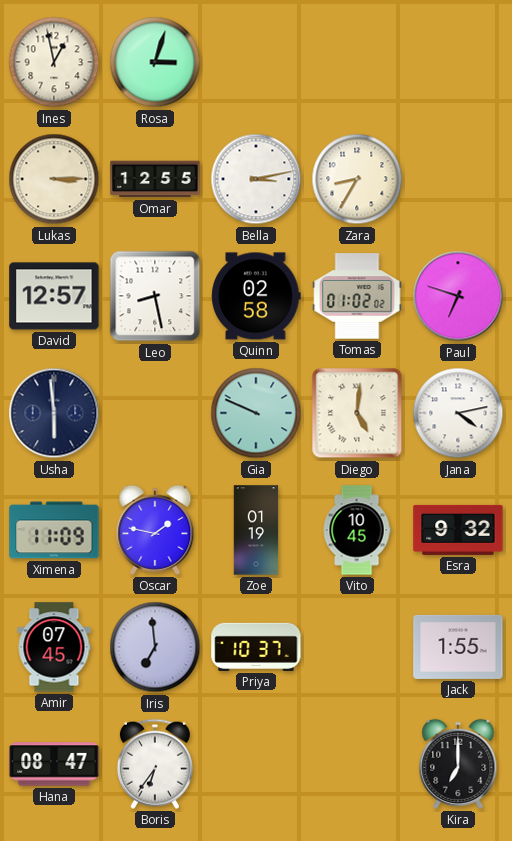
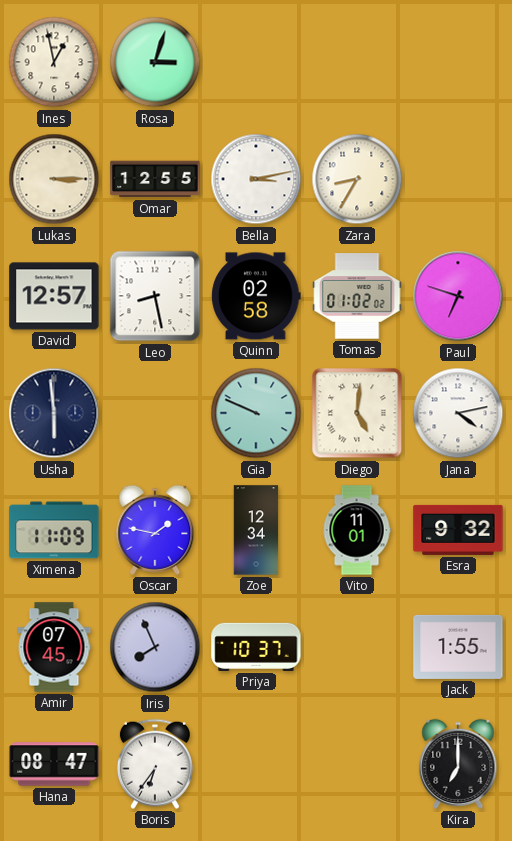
Zoe: 01:19 -> 12:34
Vito: 10:45 -> 11:01
Iris: 6:59 -> 7:56
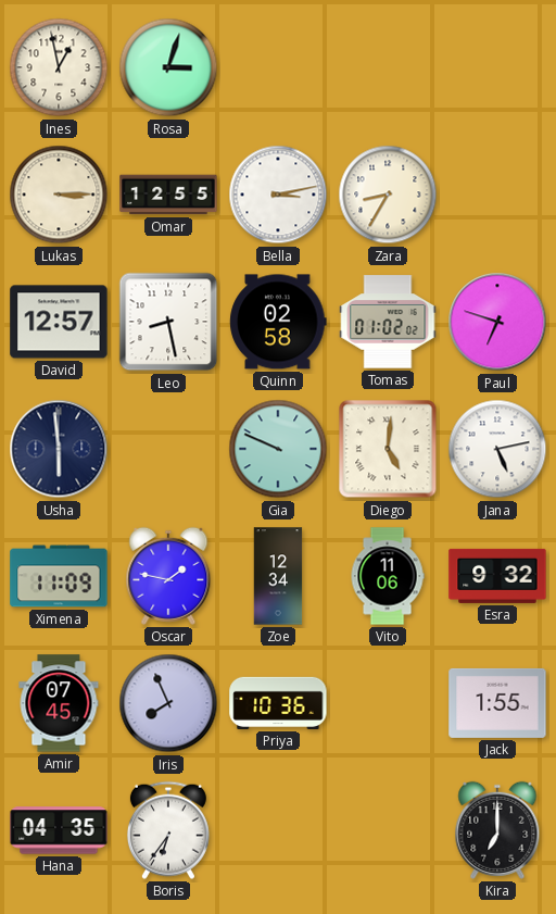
Jana: 4:13 -> 5:13
Vito: 11:01 -> 11:06
Priya: 10:37 -> 10:36
Hana: 08:47 -> 04:35
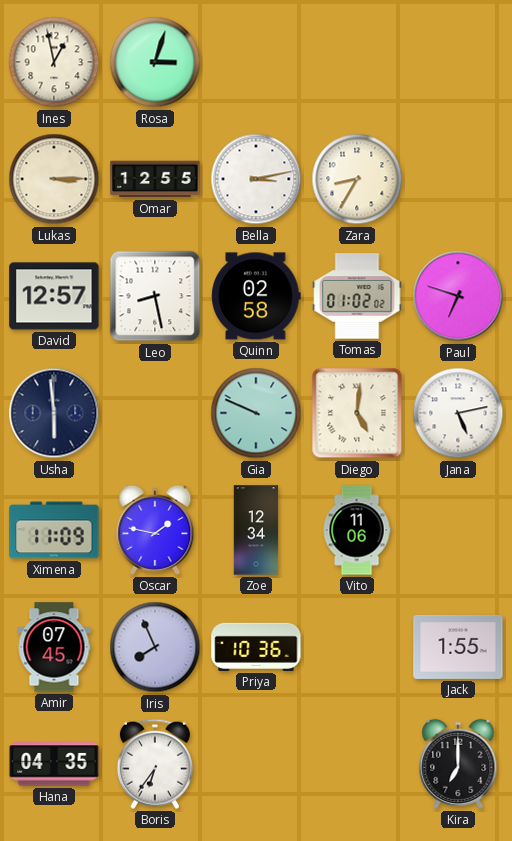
Esra: 9:32 -> none
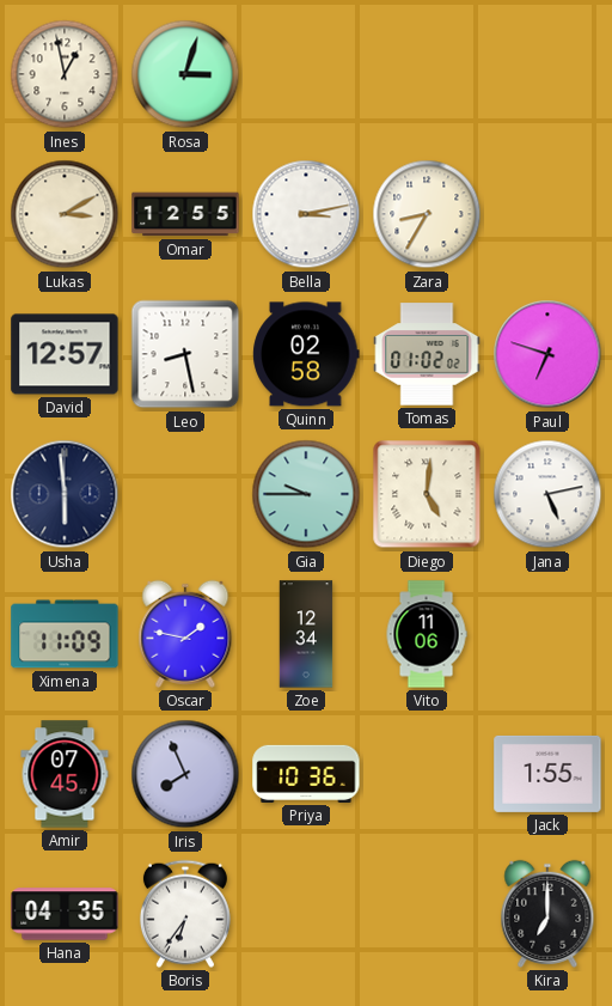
Lukas: 3:15 -> 3:10
Gia: 9:49 -> 9:45
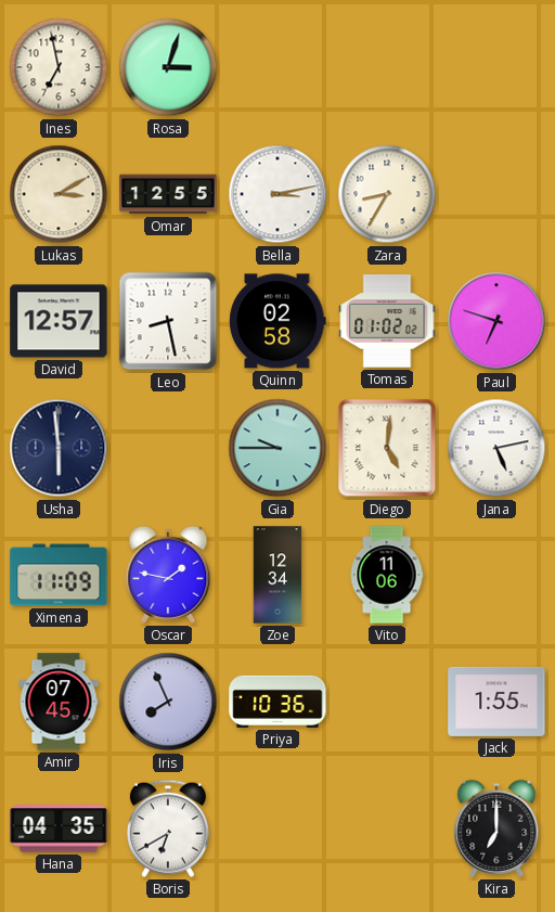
Ines: 12:58 -> 6:58
Boris: 6:36 -> 6:40
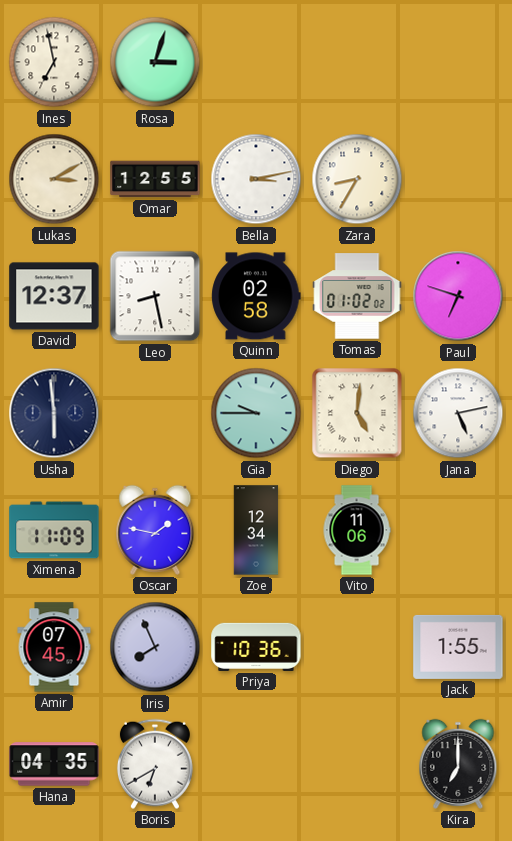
David: 12:57 -> 12:37
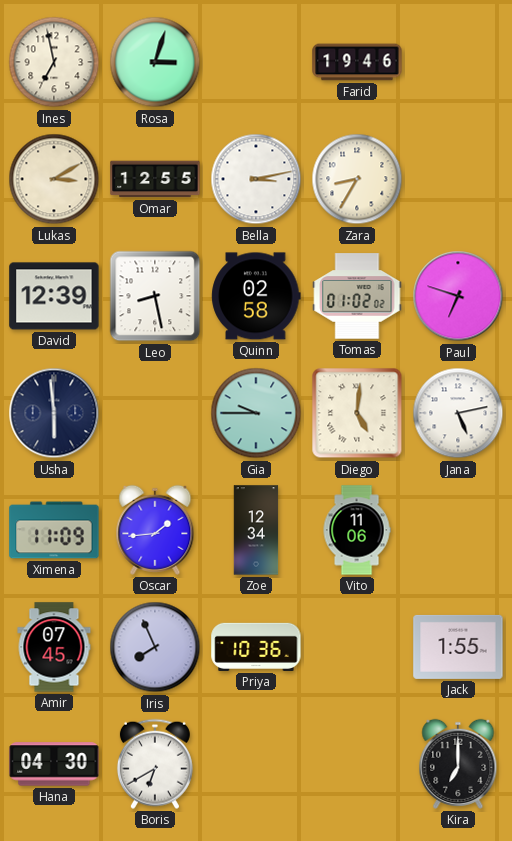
Farid: none -> 19:46
David: 12:37 -> 12:39
Oscar: 1:47 -> 1:44
Hana: 04:35 -> 04:30
